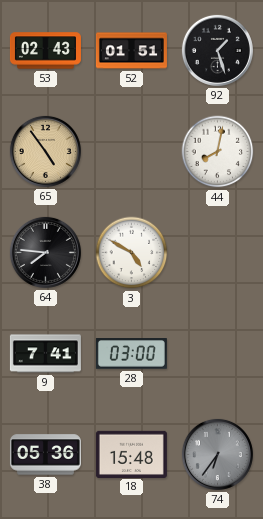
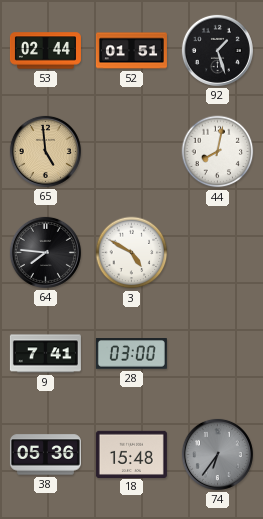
53: 02:43 -> 02:44
65: 4:54 -> 4:59
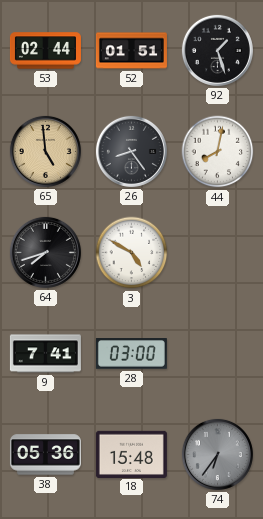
26: none -> 8:24
64: 7:46 -> 7:42
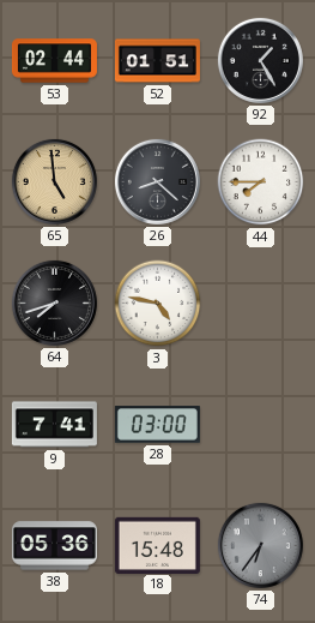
92: 1:27 -> 1:25
26: 8:24 -> 8:22
44: 8:02 -> 7:45
3: 4:50 -> 4:47
